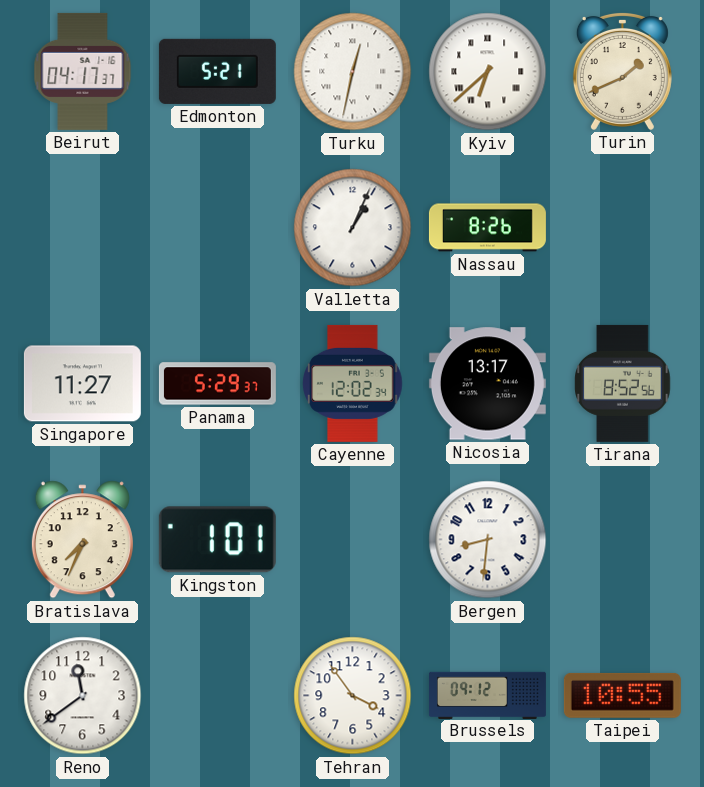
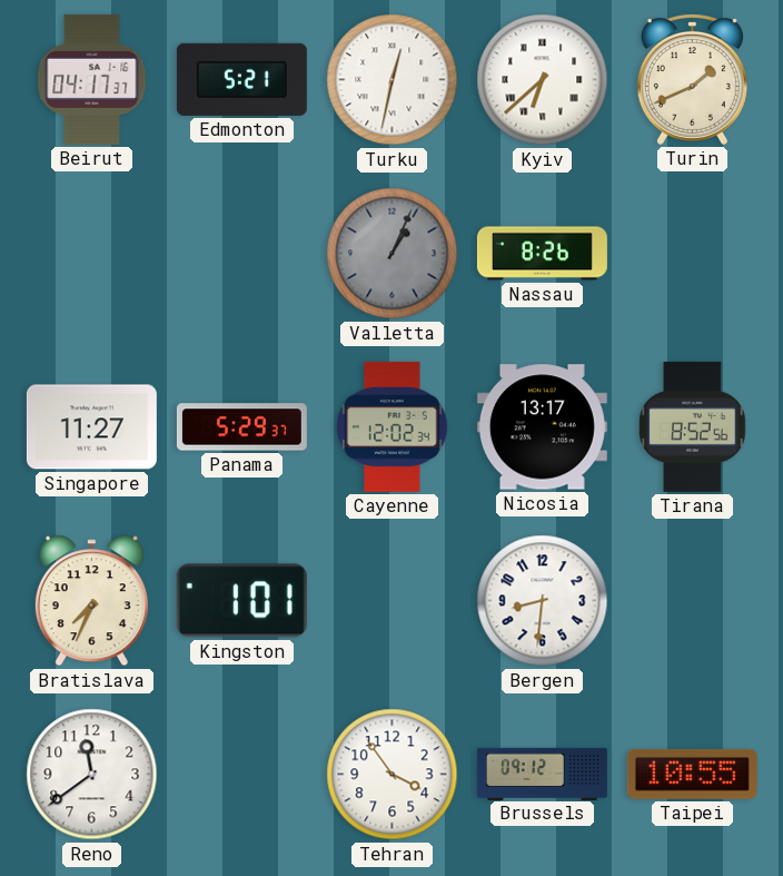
Valletta dial: white -> grey
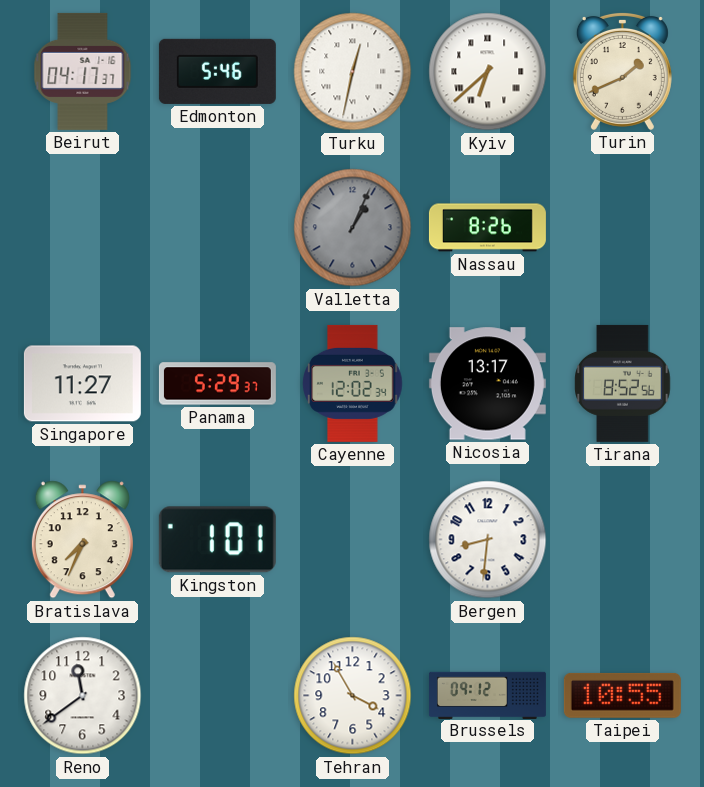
Edmonton: 5:21 -> 5:46
Tehran: 3:54 -> 3:55
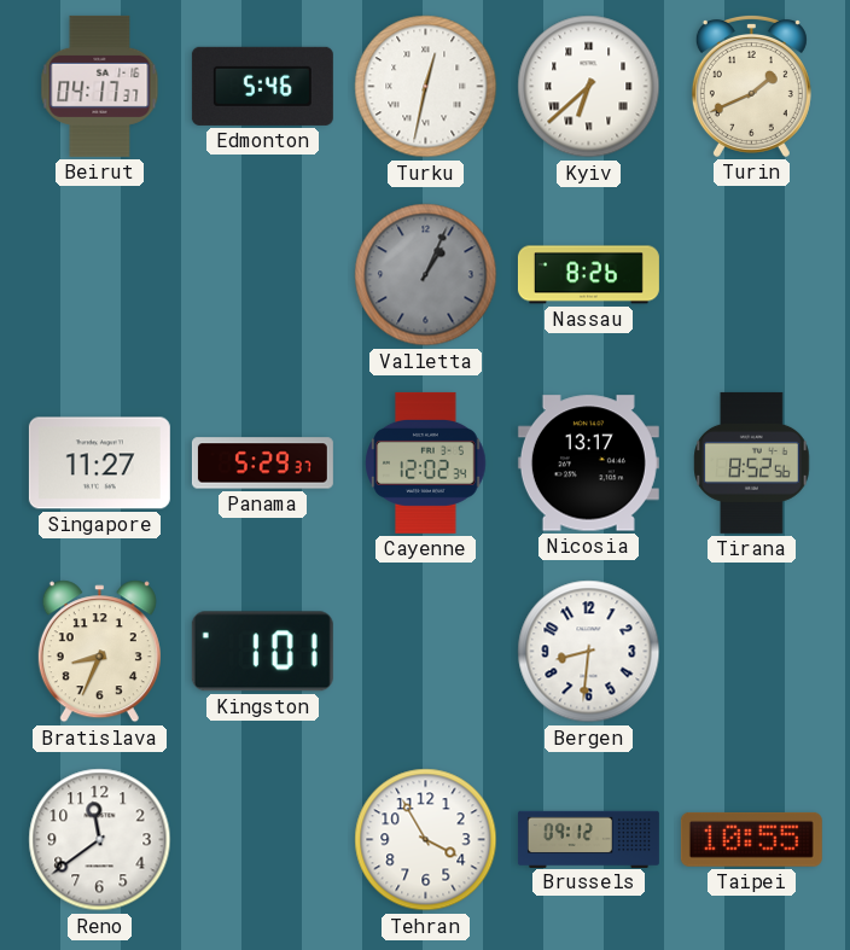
Bratislava: 7:34 -> 8:34
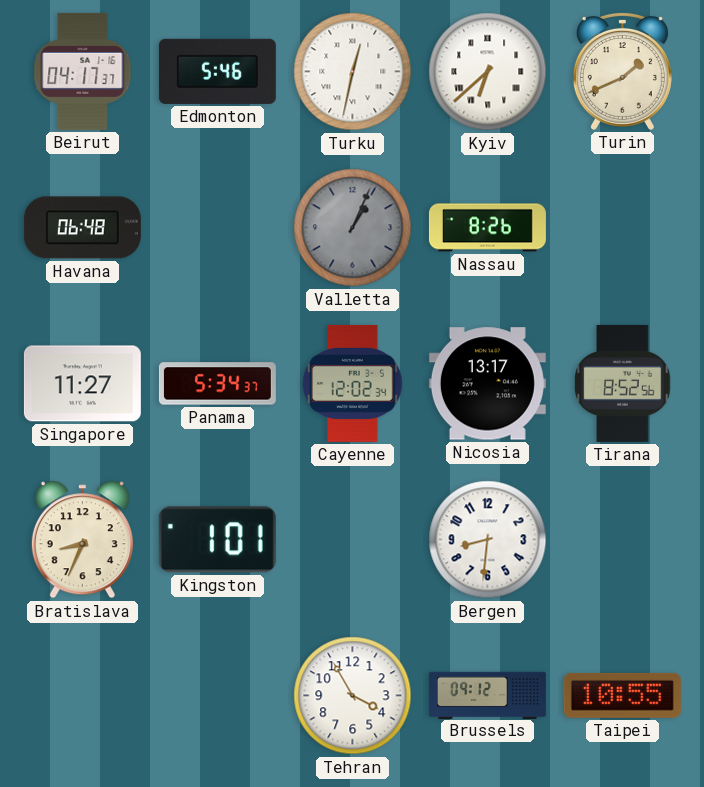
Havana: none -> 06:48
Panama: 5:29 -> 5:34
Reno: 11:39 -> none
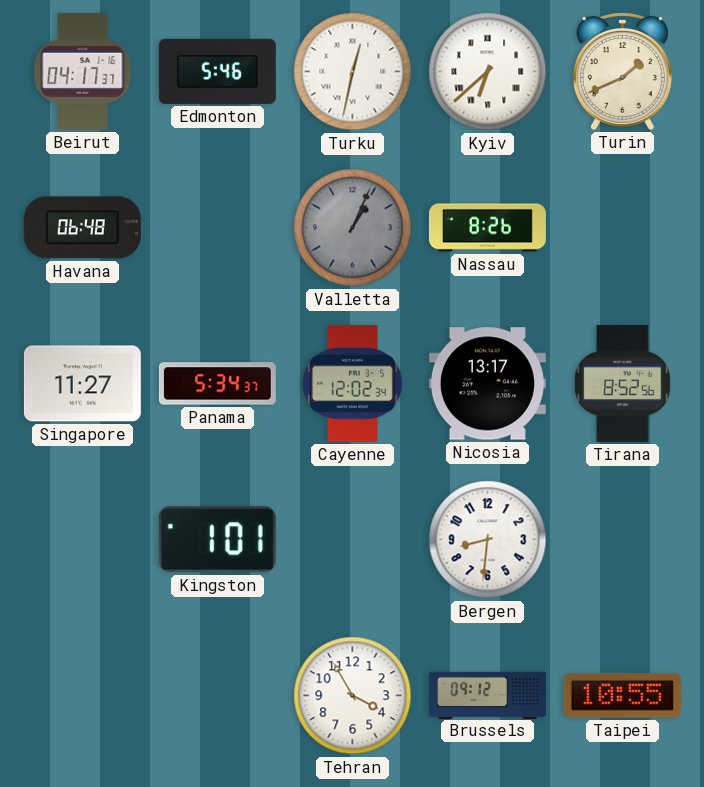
Bratislava: 8:34 -> none
